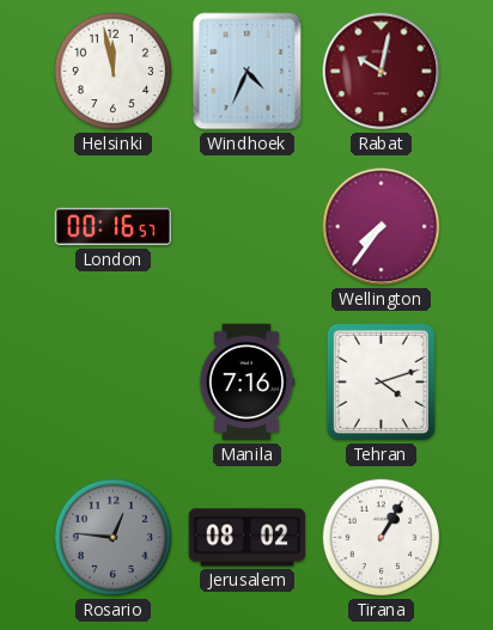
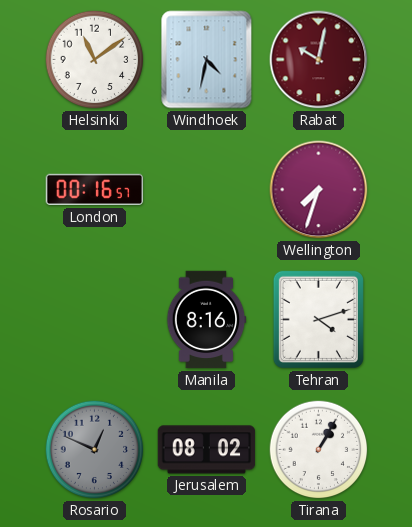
Helsinki: 11:58 -> 11:09
Windhoek: 4:34 -> 4:32
Wellington: 7:36 -> 7:33
Manila: 7:16 -> 8:16
Rosario: 12:46 -> 12:49
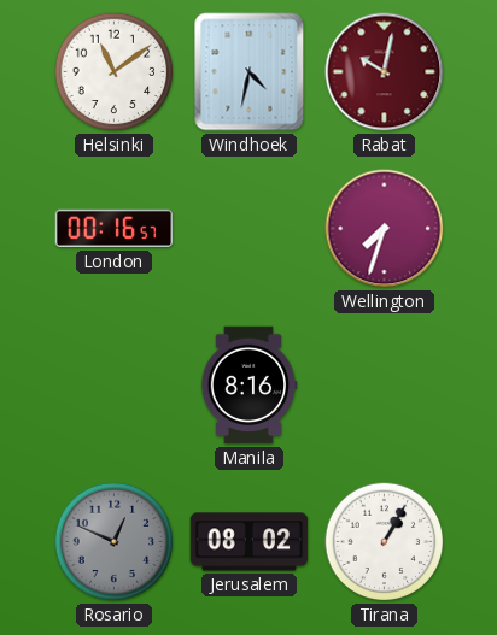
Tehran: 4:12 -> none
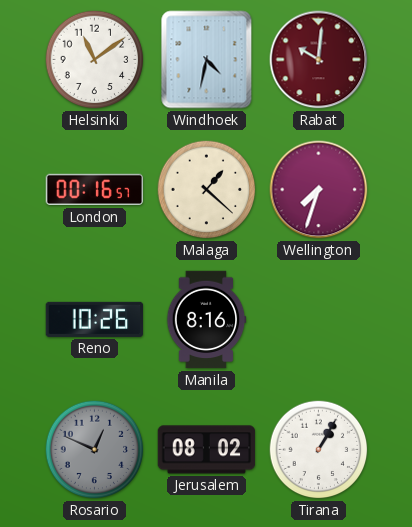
Rabat: 10:02 -> 10:01
Malaga: none -> 1:22
Reno: none -> 10:26
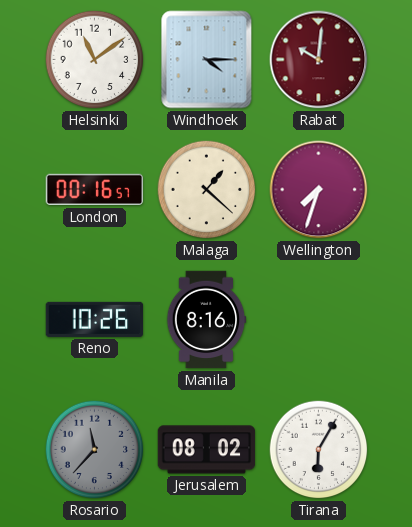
Windhoek: 4:32 -> 4:15
Rosario: 12:49 -> 11:37
Tirana: 1:05 -> 6:05
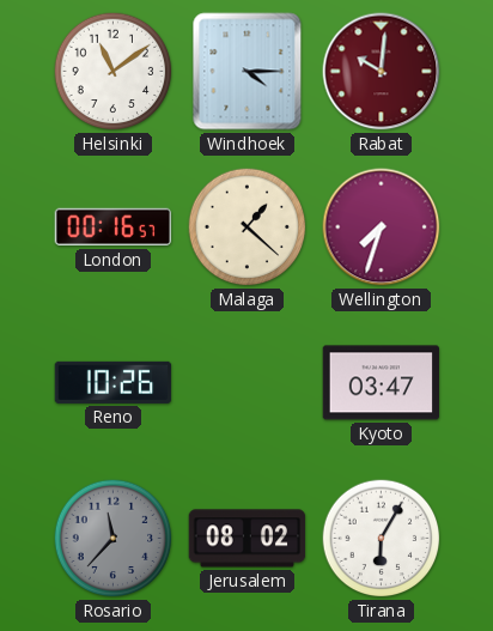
Manila: 8:16 -> none
Kyoto: none -> 03:47
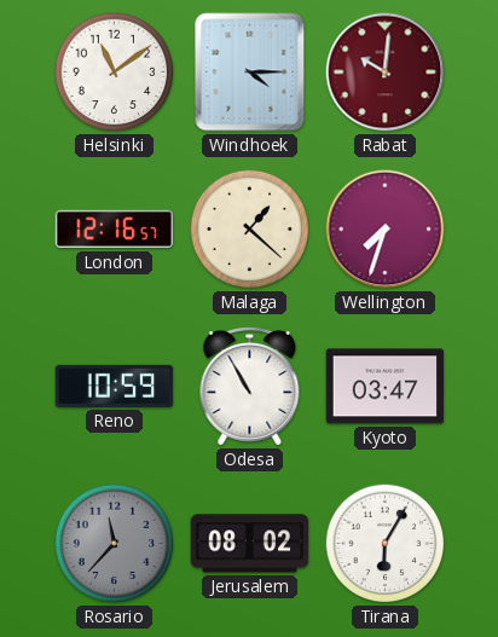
London: 00:16 -> 12:16
Reno: 10:26 -> 10:59
Odesa: none -> 10:55
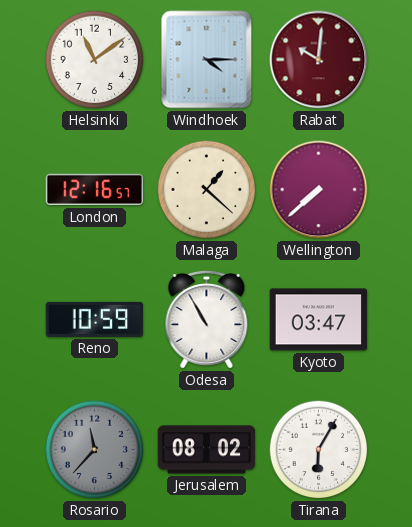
Wellington: 7:33 -> 7:38
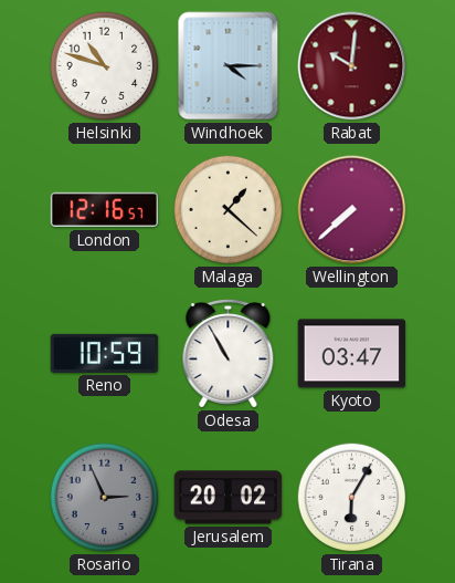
Helsinki: 11:09 -> 10:48
Rosario: 11:37 -> 2:56
Jerusalem: 08:02 -> 20:02
